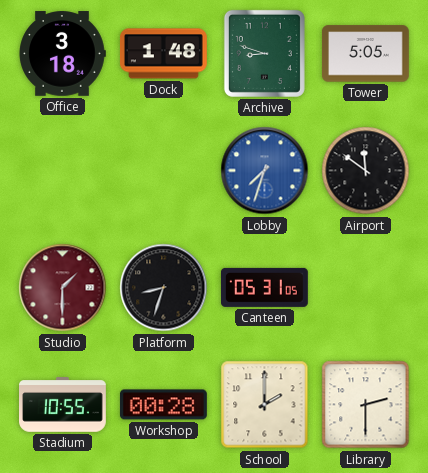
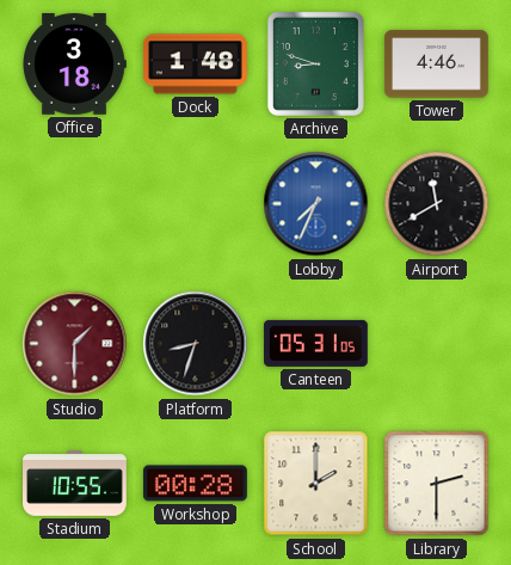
Tower: 5:05 -> 4:46
Lobby: 7:33 -> 7:34
Airport: 11:51 -> 11:40
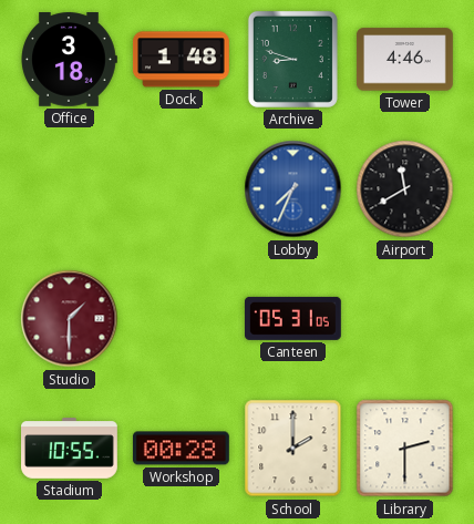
Platform: 8:33 -> none
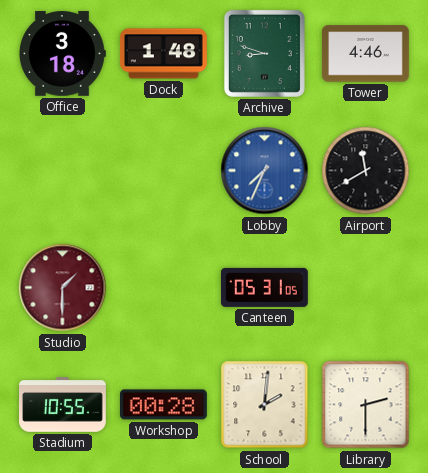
School: 2:00 -> 2:01
